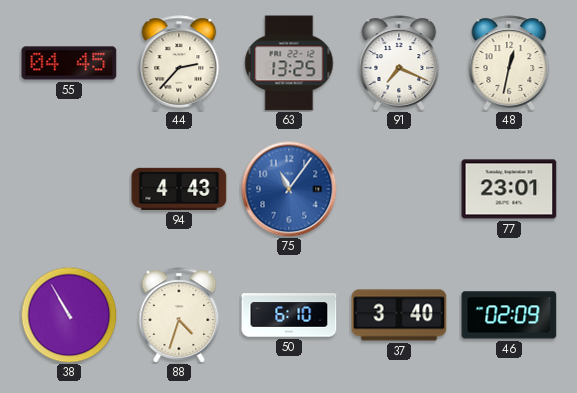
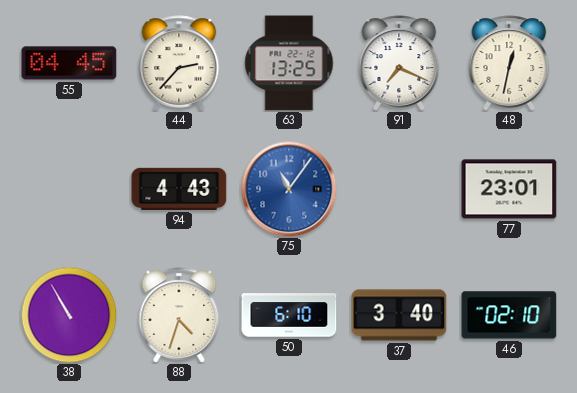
46: 02:09 -> 02:10
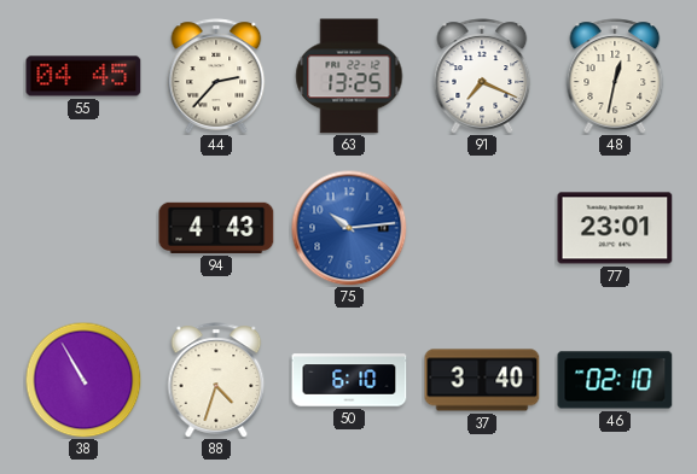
75: 11:06 -> 10:14
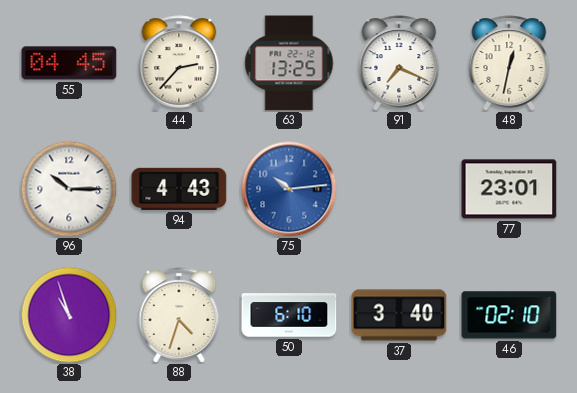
96: none -> 10:15
38: 10:55 -> 10:57
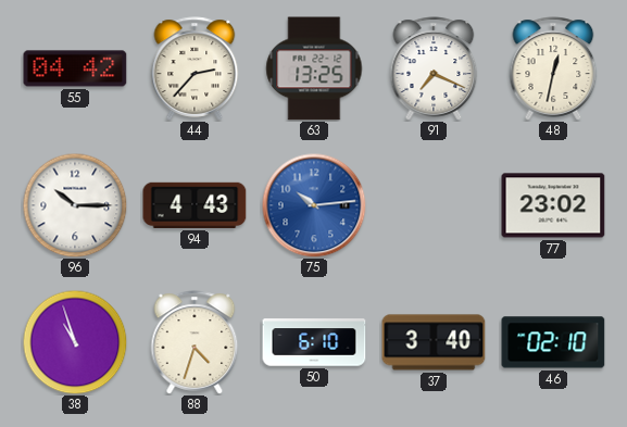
55: 04:45 -> 04:42
77: 23:01 -> 23:02
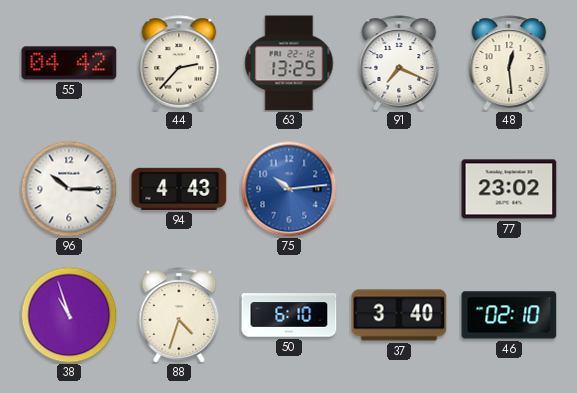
48: 12:32 -> 12:29
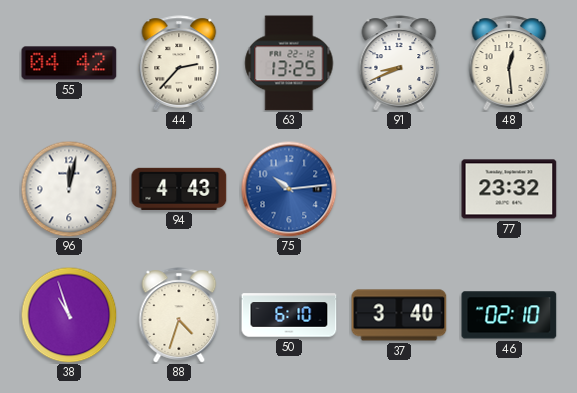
91: 7:19 -> 8:41
96: 10:15 -> 12:02
77: 23:02 -> 23:32
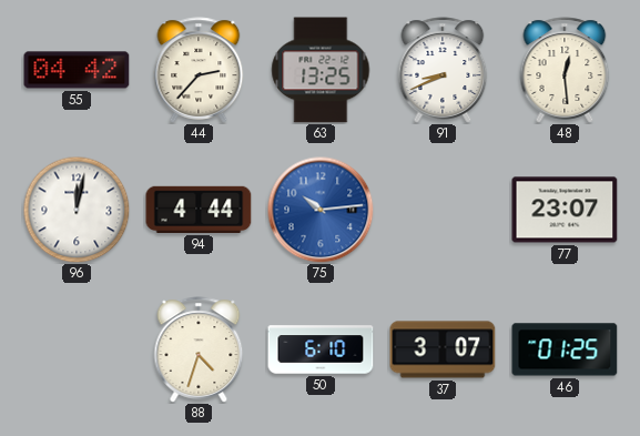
94: 4:43 -> 4:44
77: 23:32 -> 23:07
38: 10:57 -> none
37: 3:40 -> 3:07
46: 02:10 -> 01:25
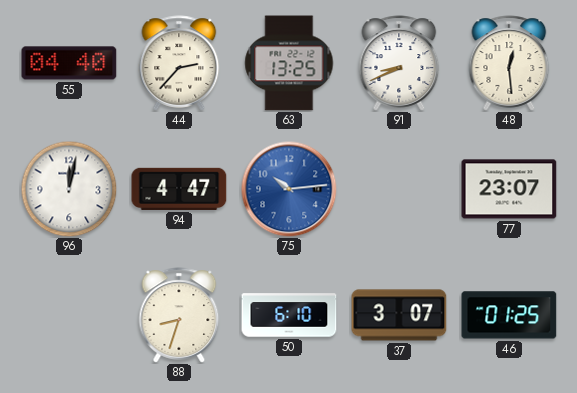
55: 04:42 -> 04:40
94: 4:44 -> 4:47
88: 4:33 -> 8:33
